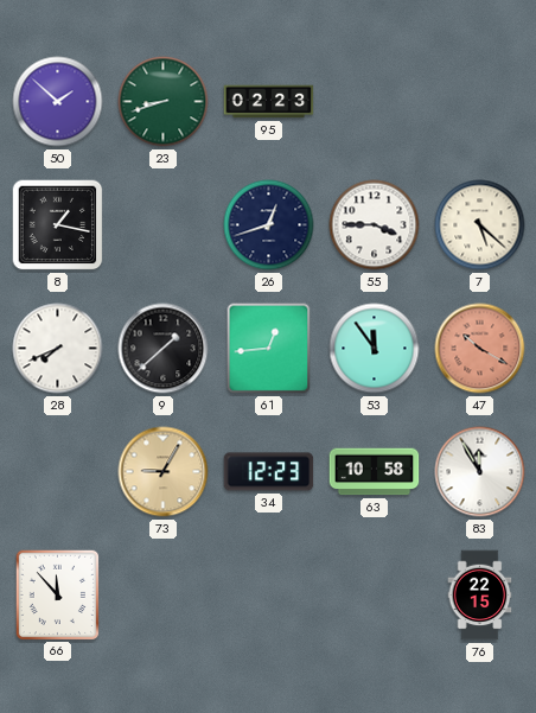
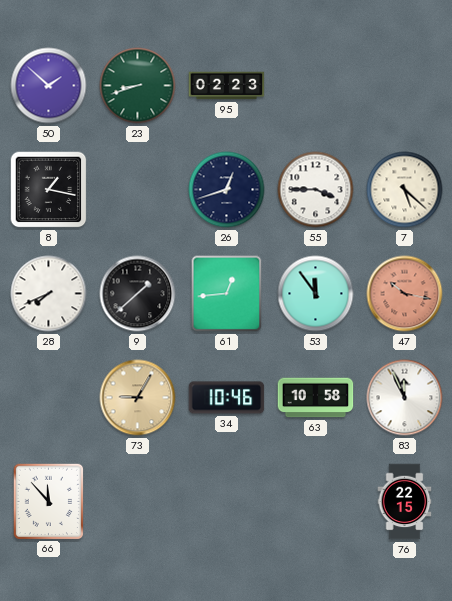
47: 10:20 -> 10:17
34: 12:23 -> 10:46
83: 11:55 -> 11:56
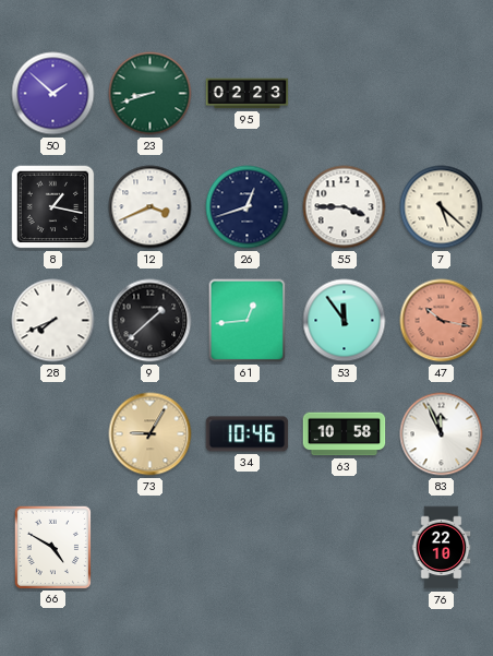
12: none -> 3:41
66: 11:53 -> 4:50
76: 22:15 -> 22:10
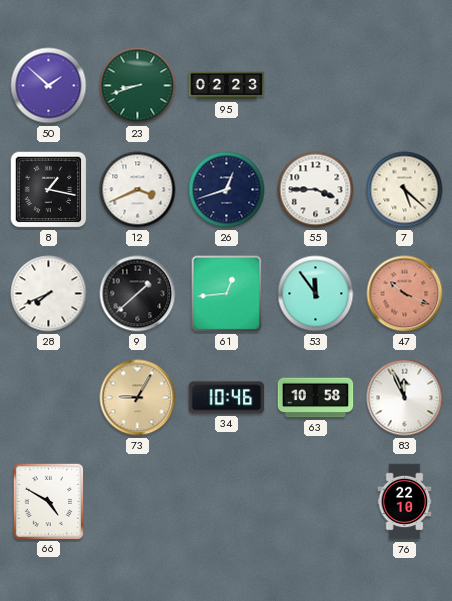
47: 10:17 -> 10:19
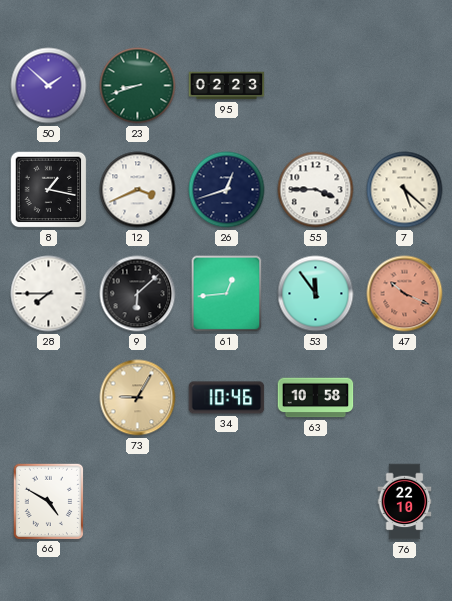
28: 7:41 -> 7:45
9: 1:38 -> 6:08
83: 11:56 -> none
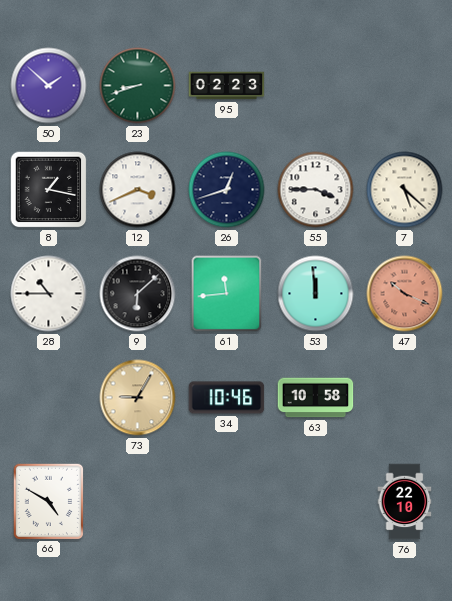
28: 7:45 -> 10:45
61: 12:44 -> 11:44
53: 11:54 -> 11:59
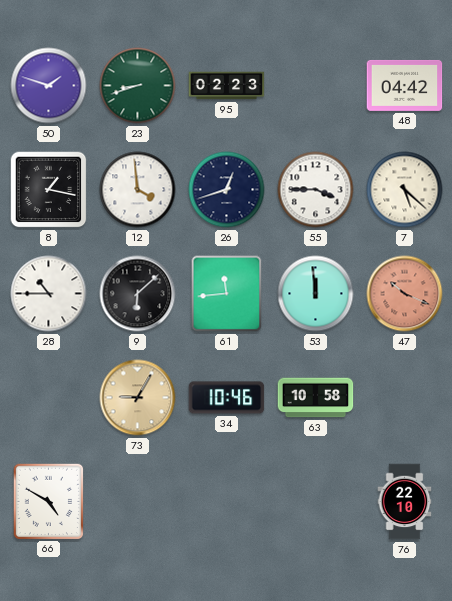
50: 1:52 -> 1:48
48: none -> 04:42
12: 3:41 -> 3:59
